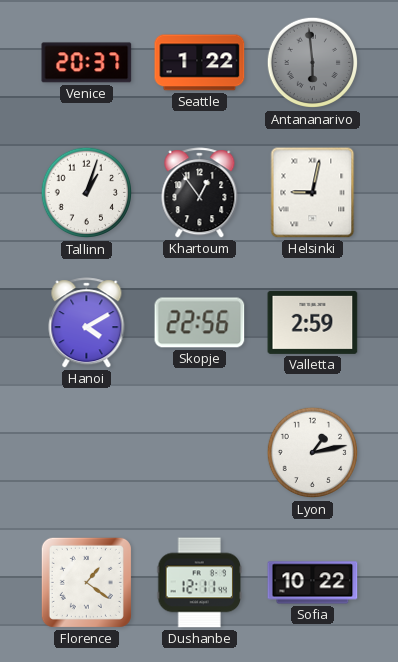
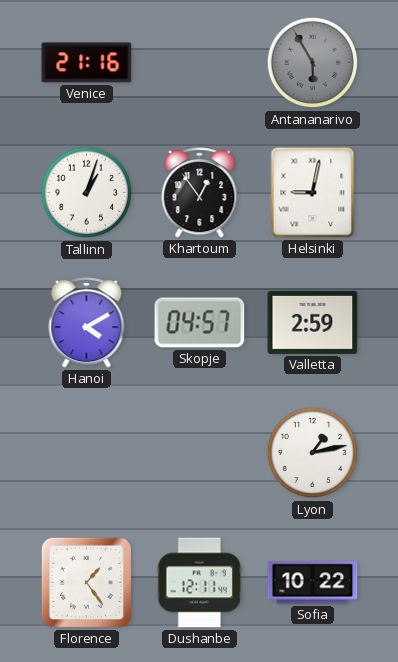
Venice: 20:37 -> 21:16
Seattle: 1:22 -> none
Antananarivo: 5:59 -> 5:55
Skopje: 22:56 -> 04:57
Florence: 1:21 -> 1:24
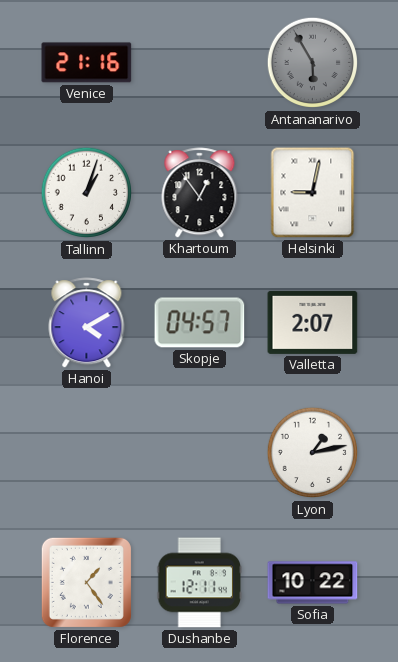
Valletta: 2:59 -> 2:07
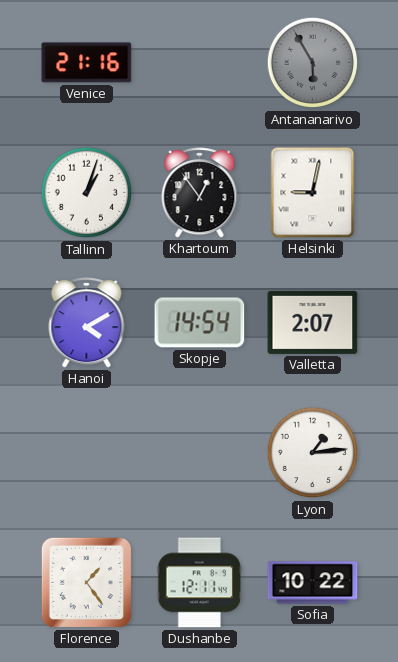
Skopje: 04:57 -> 14:54
Lyon: 1:13 -> 1:14
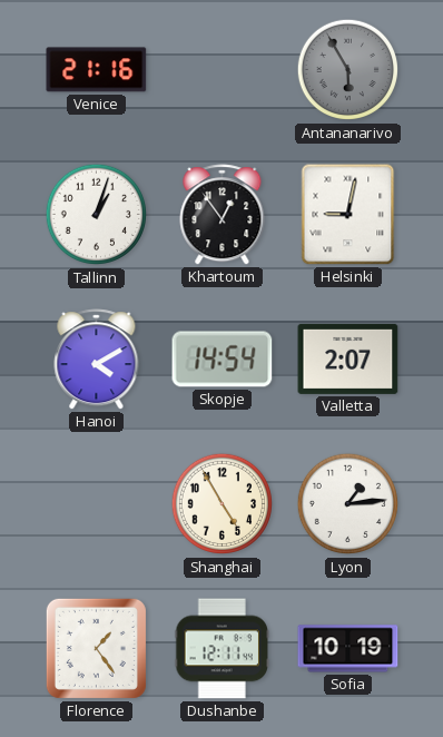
Shanghai: none -> 4:55
Sofia: 10:22 -> 10:19
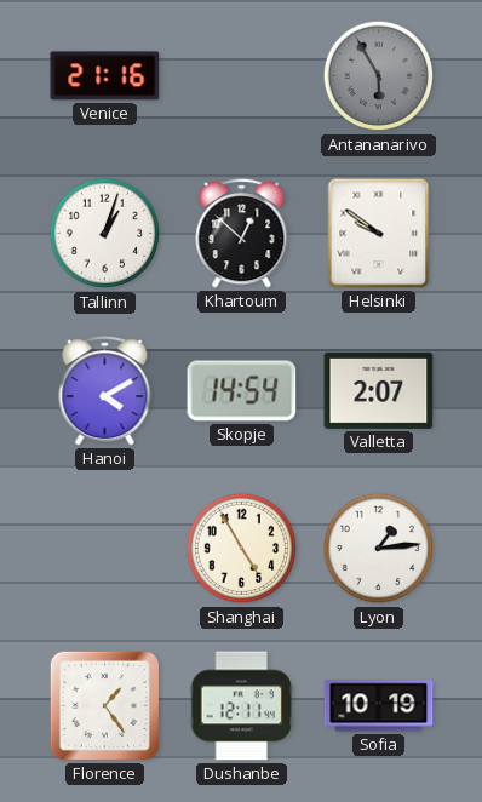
Khartoum: 12:54 -> 12:52
Helsinki: 9:02 -> 9:51
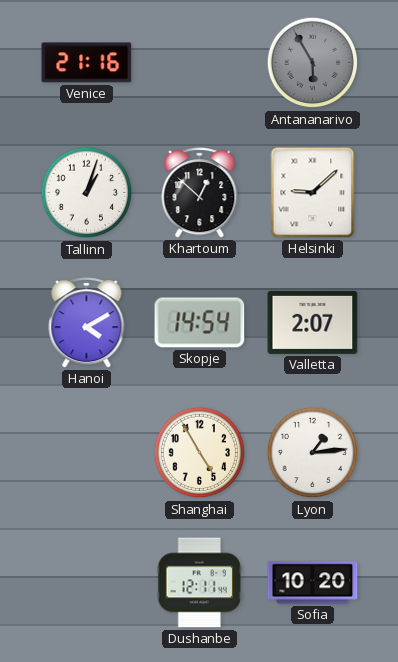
Helsinki: 9:51 -> 9:08
Florence: 1:24 -> none
Sofia: 10:19 -> 10:20
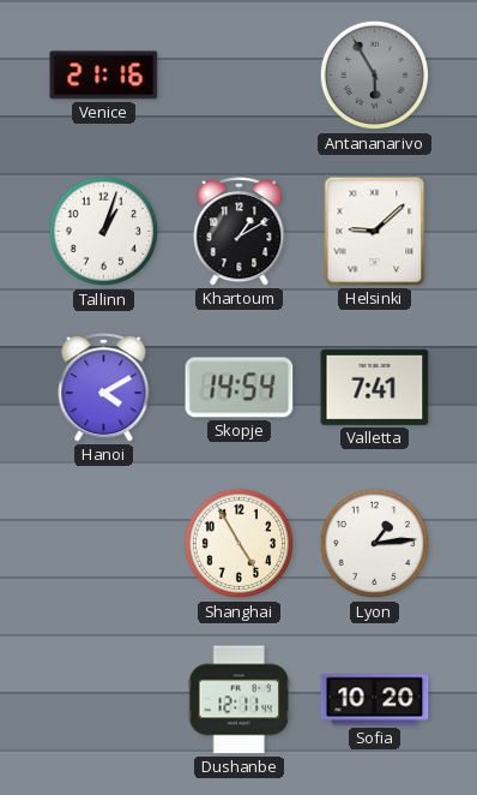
Khartoum: 12:52 -> 1:10
Valletta: 2:07 -> 7:41
